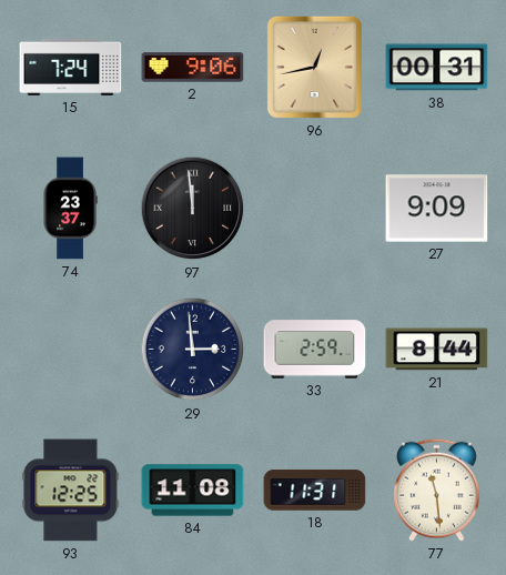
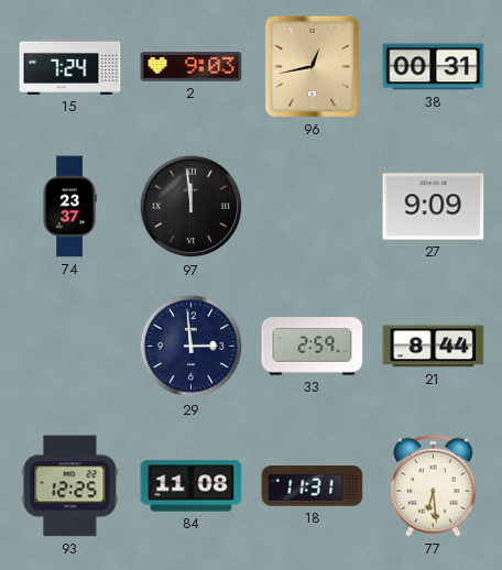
2: 9:06 -> 9:03
77: 11:29 -> 6:29
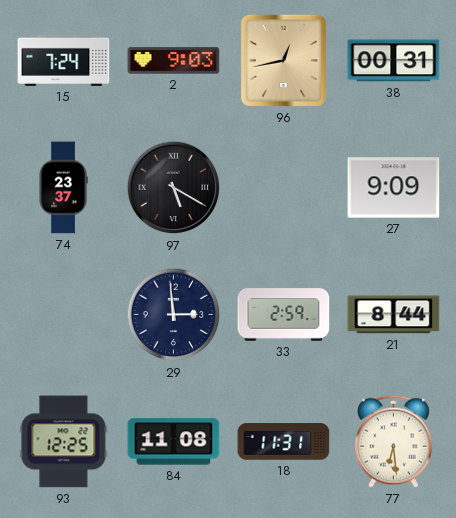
97: 11:59 -> 5:20
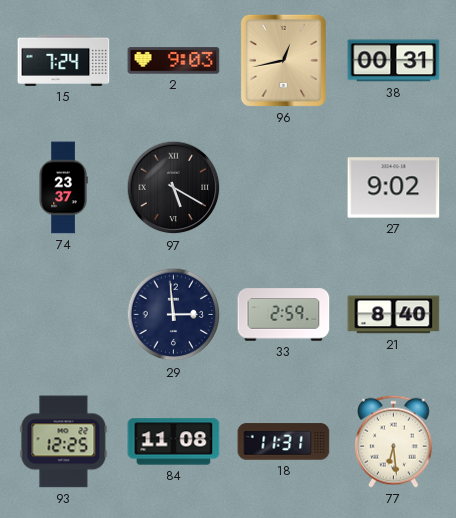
27: 9:09 -> 9:02
21: 8:44 -> 8:40
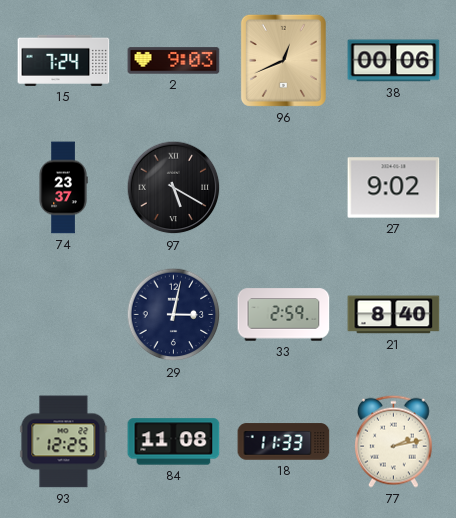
96: 12:43 -> 12:41
38: 00:31 -> 00:06
29: 2:59 -> 3:02
18: 11:31 -> 11:33
77: 6:29 -> 2:13
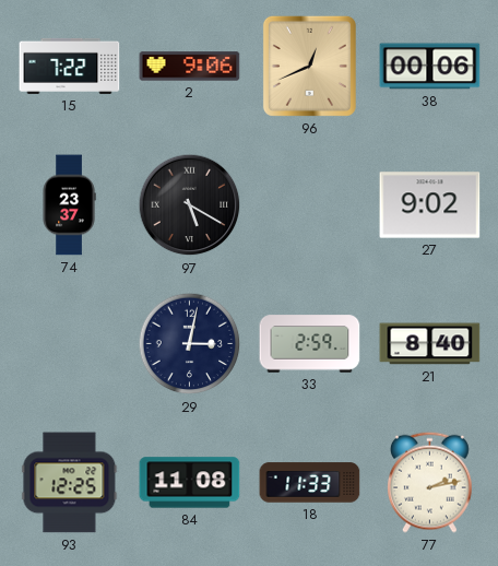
15: 7:24 -> 7:22
2: 9:03 -> 9:06
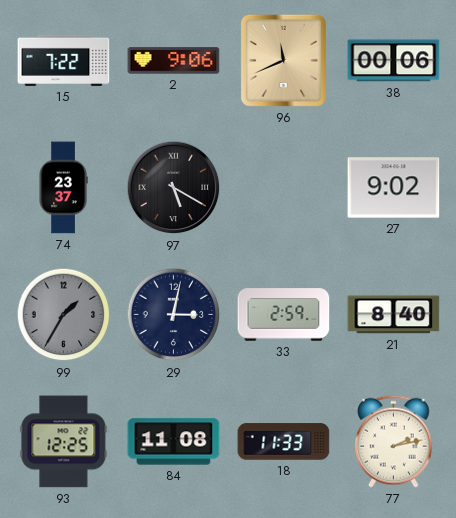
96: 12:41 -> 11:41
99: none -> 1:35
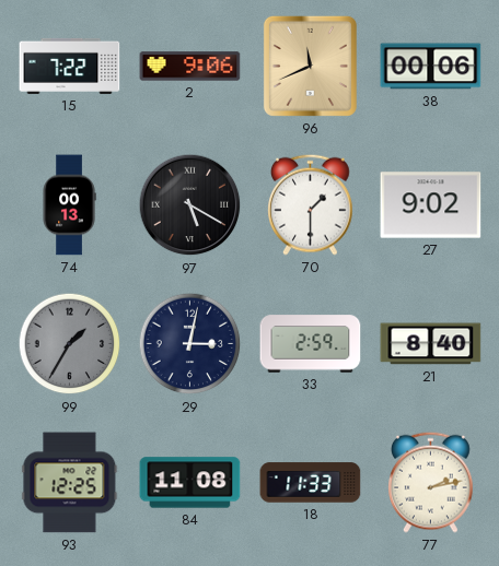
74: 23:37 -> 00:13
70: none -> 1:30
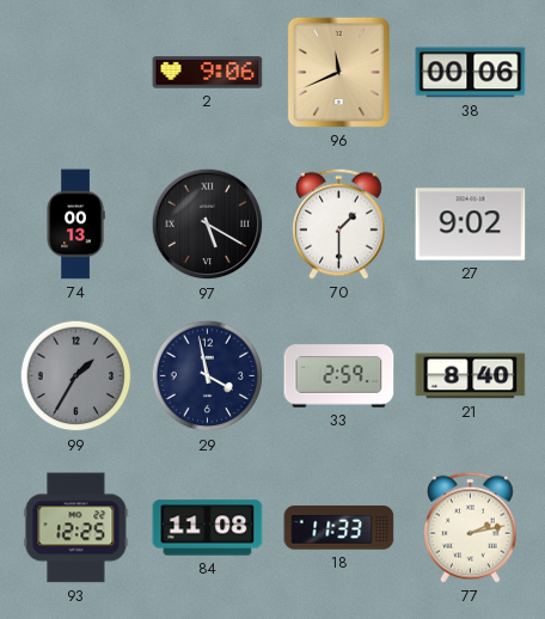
15: 7:22 -> none
29: 3:02 -> 3:58
